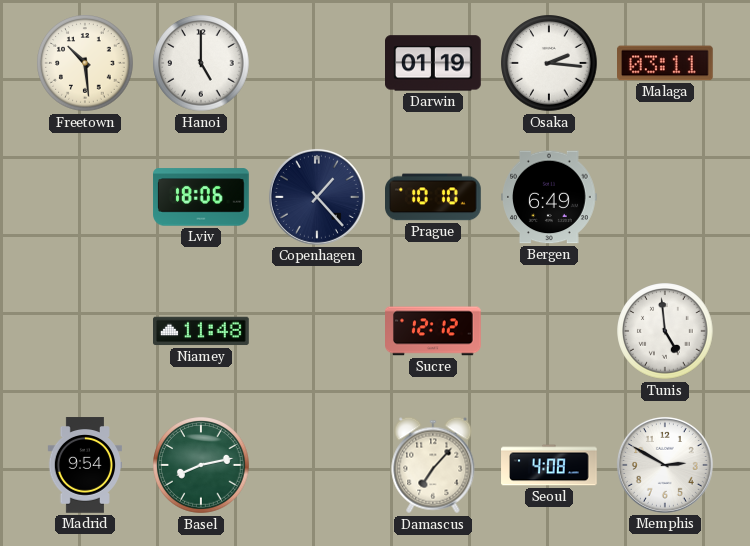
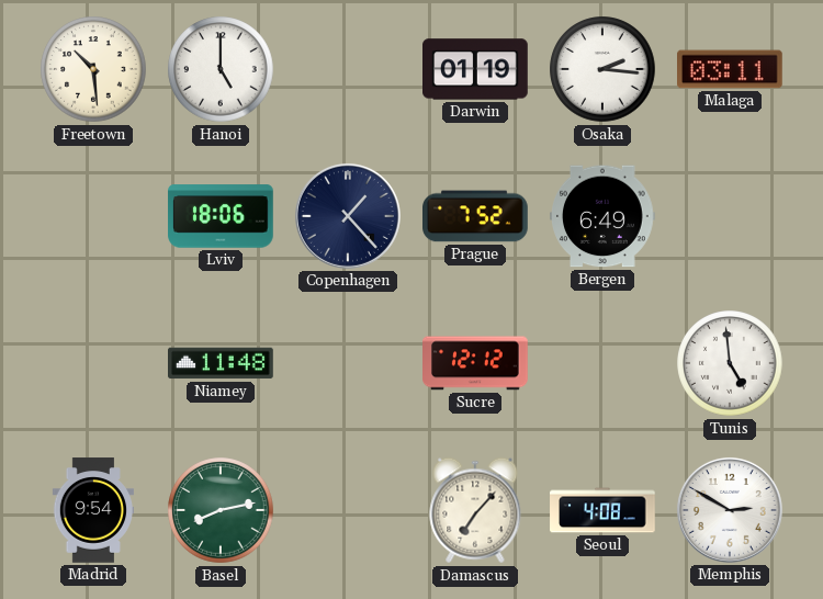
Prague: 10:10 -> 7:52
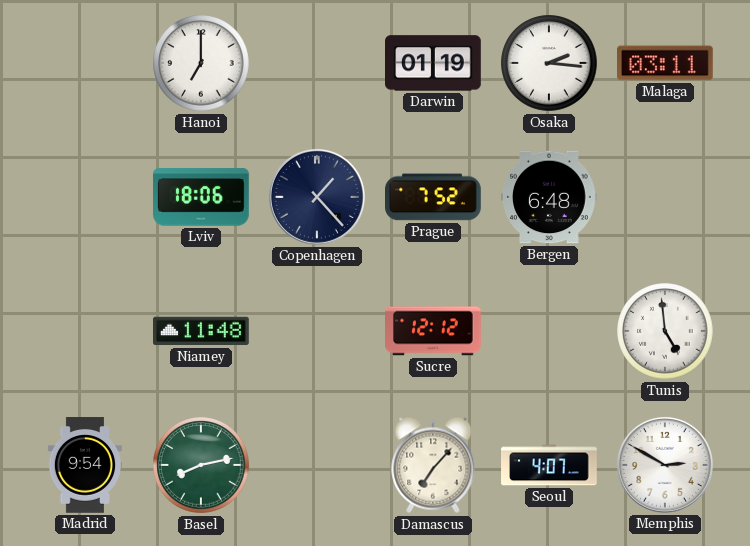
Freetown: 10:29 -> none
Hanoi: 5:00 -> 7:00
Bergen: 6:49 -> 6:48
Seoul: 4:08 -> 4:07
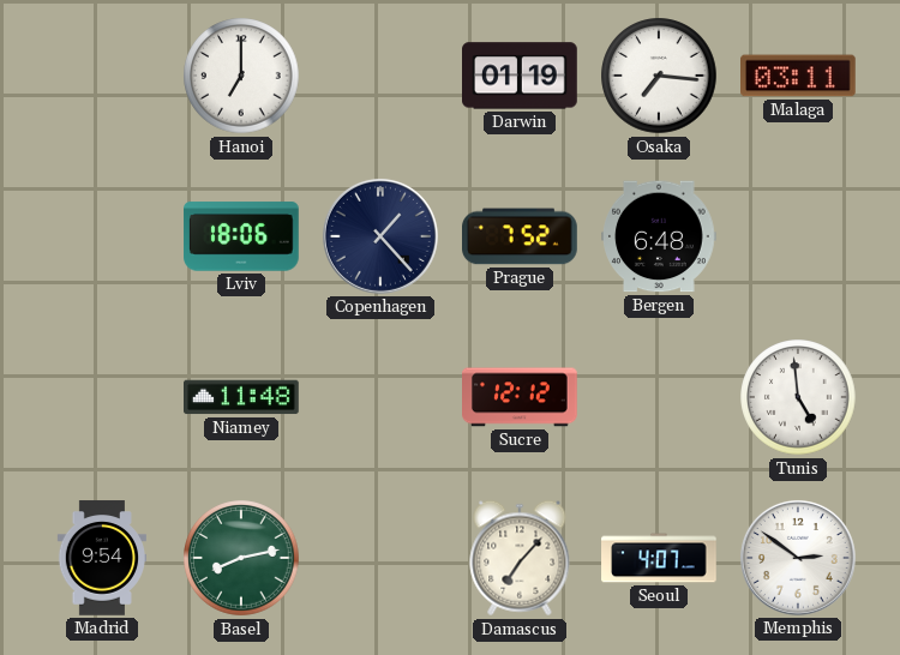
Osaka: 2:16 -> 7:16
Memphis: 2:50 -> 2:51
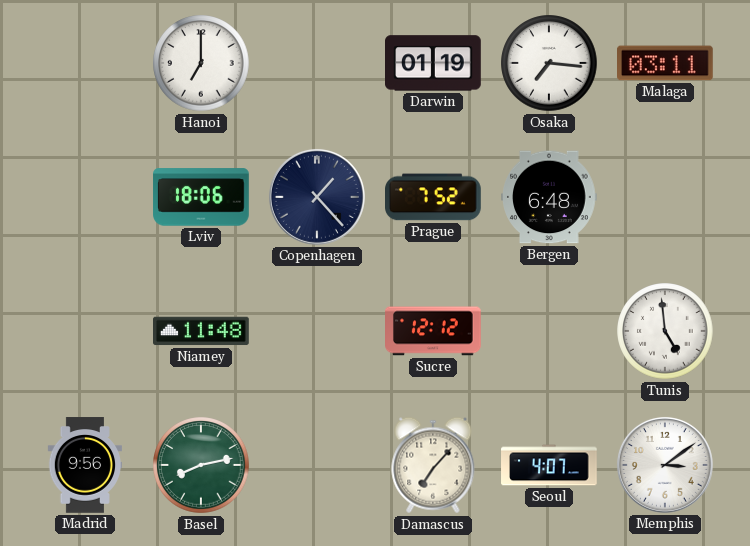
Madrid: 9:54 -> 9:56
Memphis: 2:51 -> 3:09
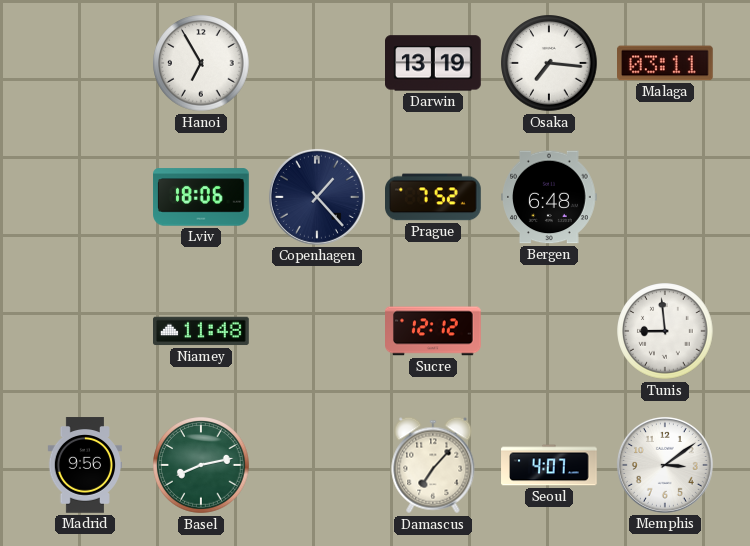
Hanoi: 7:00 -> 6:55
Darwin: 01:19 -> 13:19
Tunis: 4:59 -> 8:59
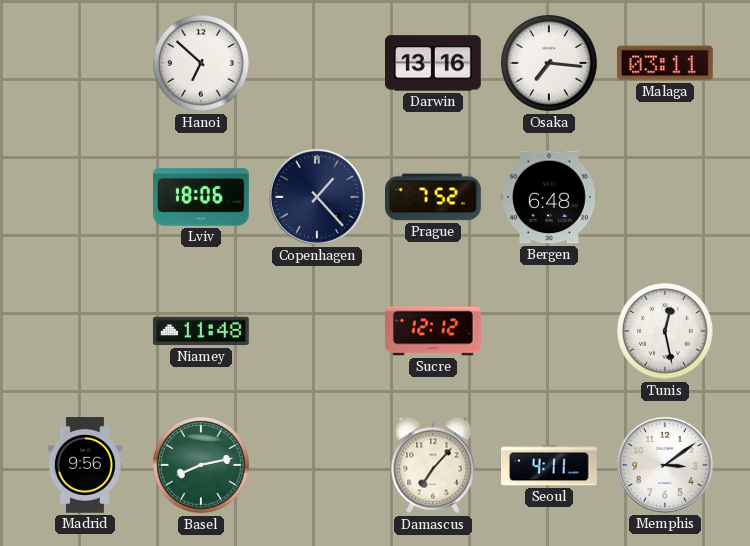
Hanoi: 6:55 -> 6:52
Darwin: 13:19 -> 13:16
Tunis: 8:59 -> 12:28
Seoul: 4:07 -> 4:11
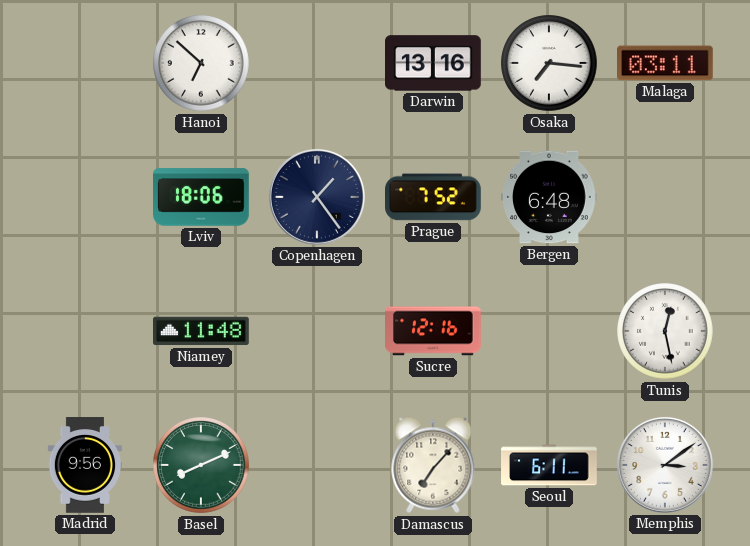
Copenhagen: 1:23 -> 1:24
Sucre: 12:12 -> 12:16
Basel: 8:13 -> 8:11
Seoul: 4:11 -> 6:11
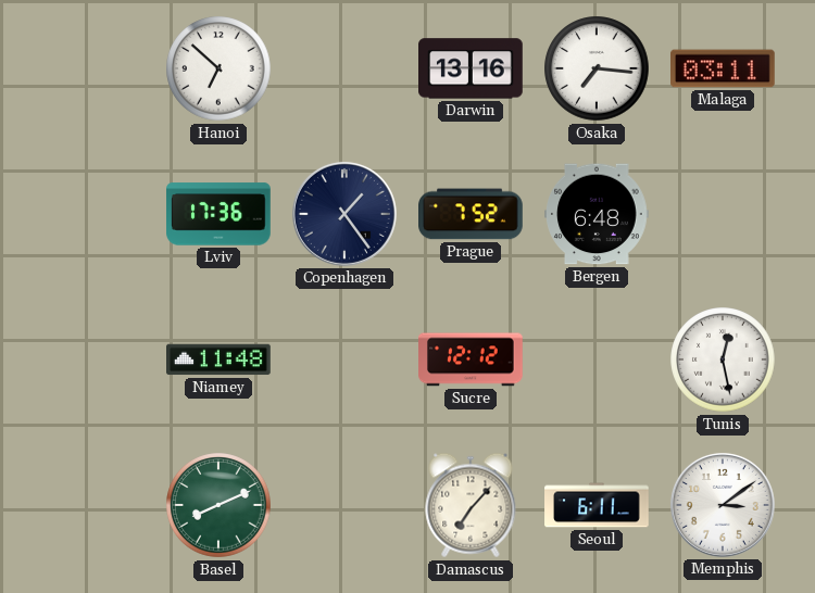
Lviv: 18:06 -> 17:36
Sucre: 12:16 -> 12:12
Madrid: 9:56 -> none
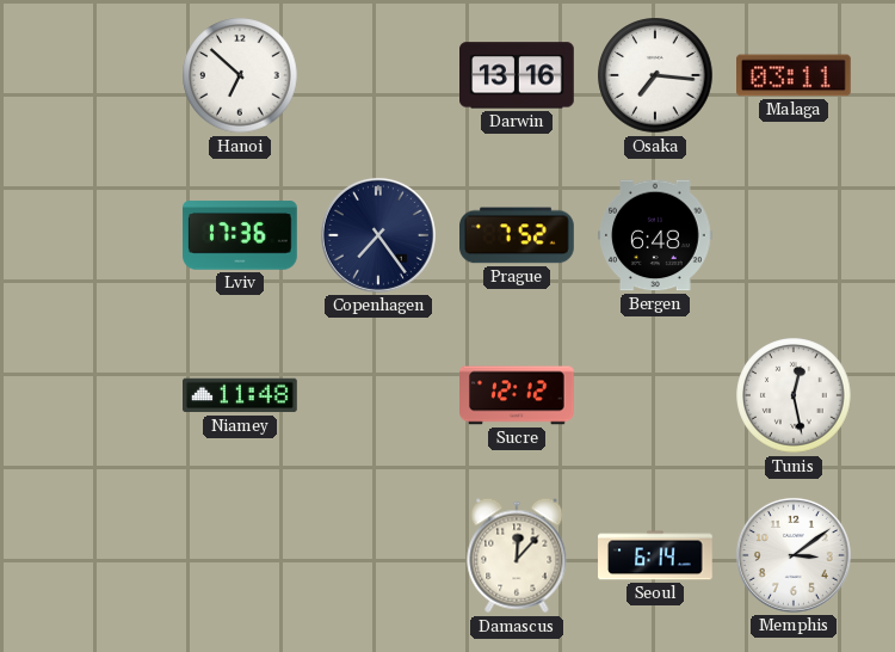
Copenhagen: 1:24 -> 7:24
Basel: 8:11 -> none
Damascus: 7:07 -> 12:07
Seoul: 6:11 -> 6:14
